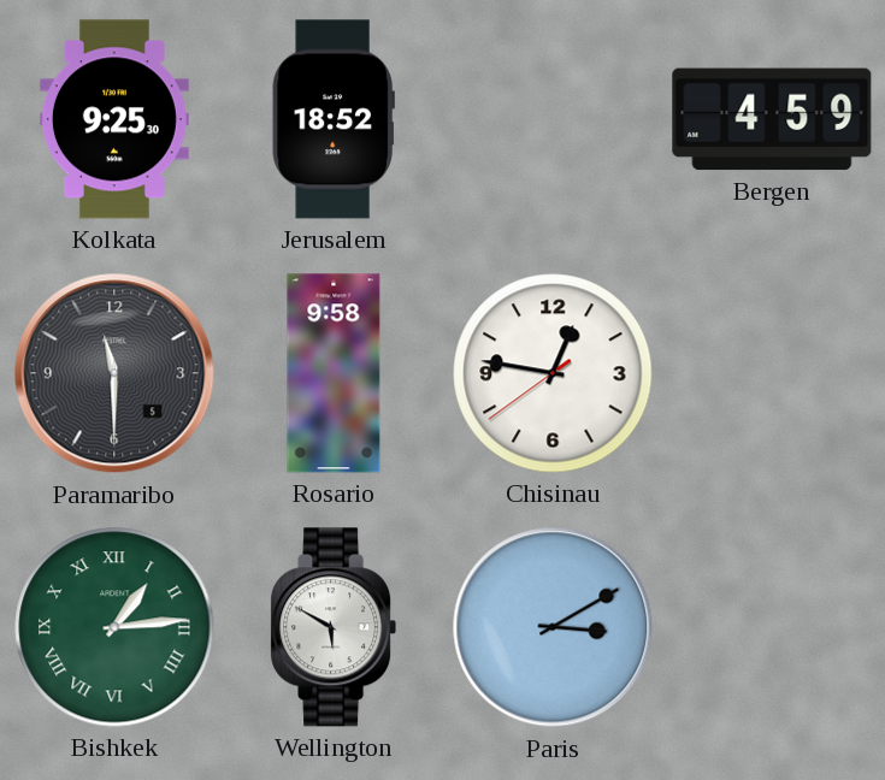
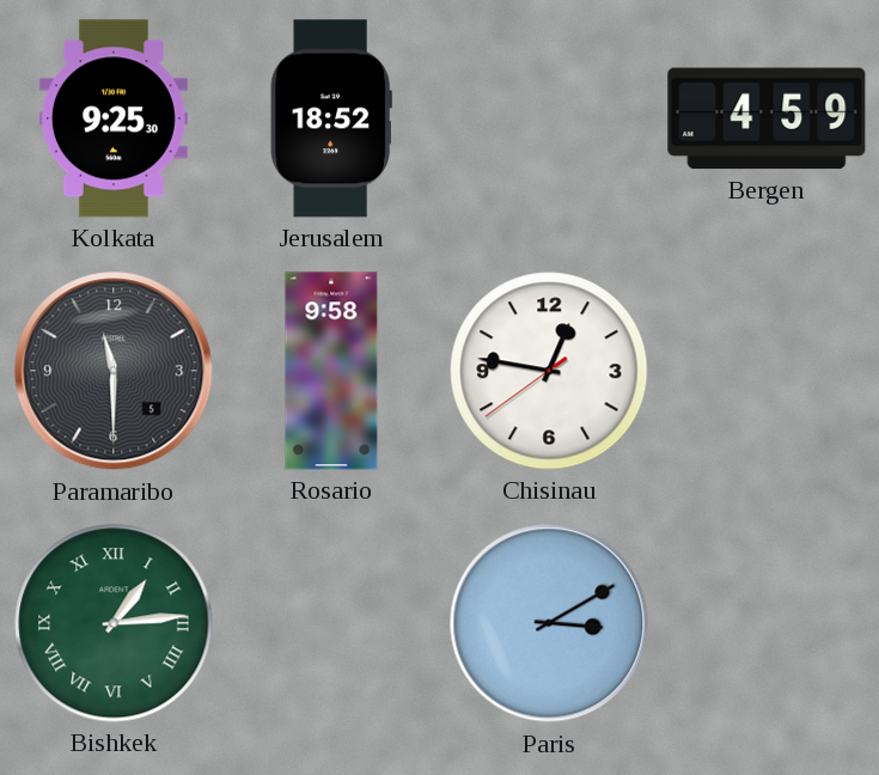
Wellington: 5:50 -> none
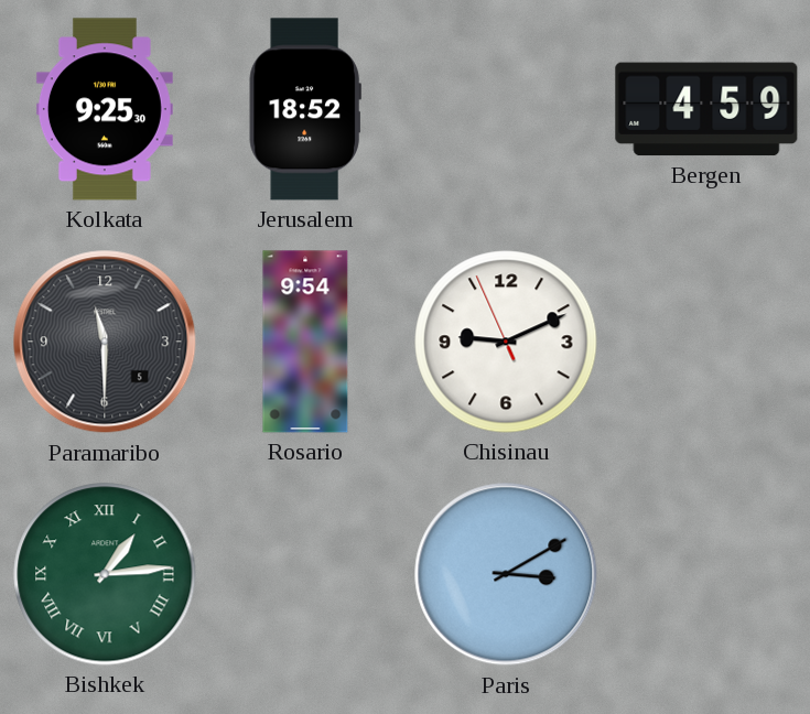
Rosario: 9:58 -> 9:54
Chisinau: 12:46 -> 9:10
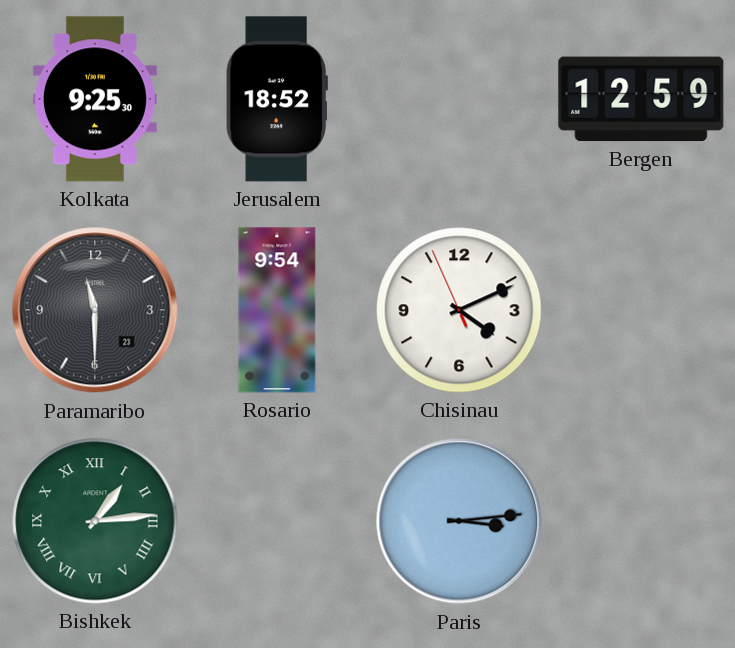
Bergen: 4:59 -> 12:59
Paramaribo date: 5 -> 23
Chisinau: 9:10 -> 4:10
Paris: 3:10 -> 3:14
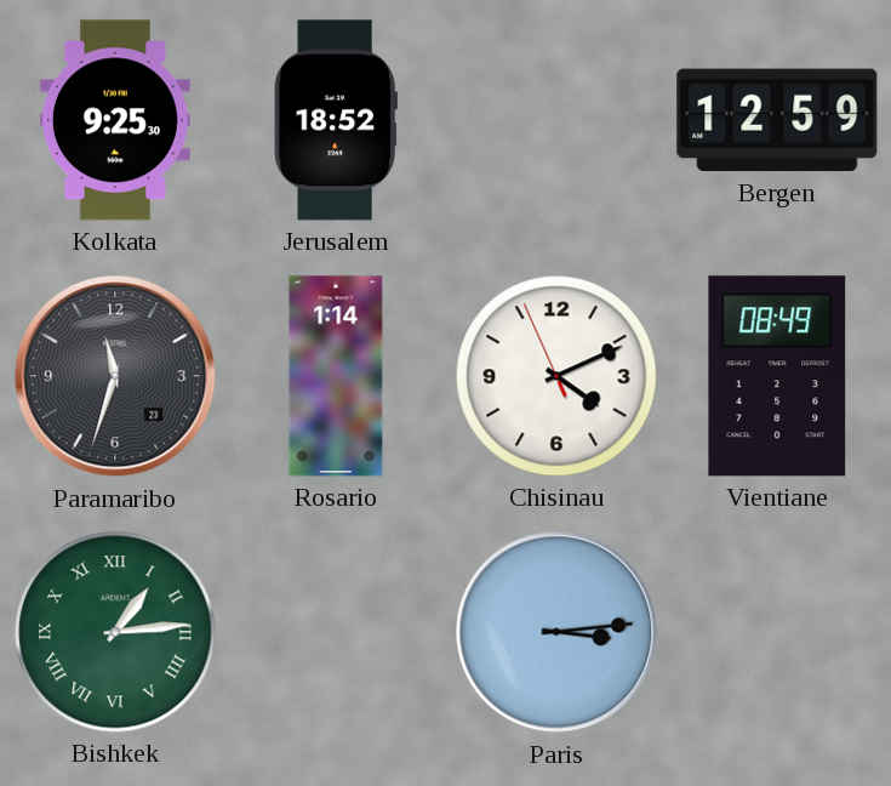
Paramaribo: 11:30 -> 11:33
Rosario: 9:54 -> 1:14
Vientiane: none -> 08:49
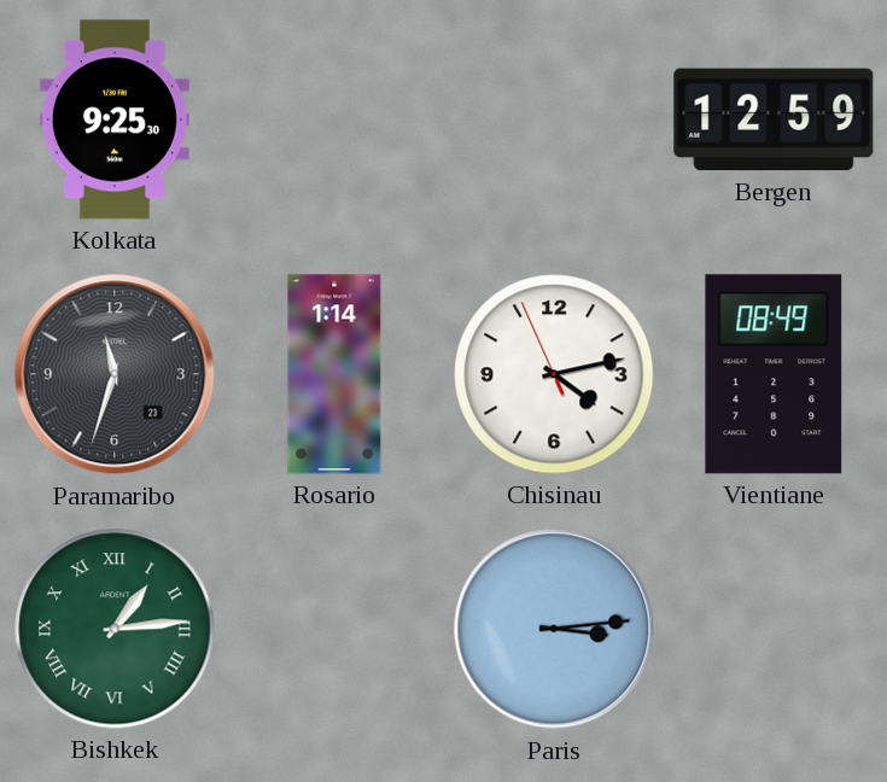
Jerusalem: 18:52 -> none
Chisinau: 4:10 -> 4:12
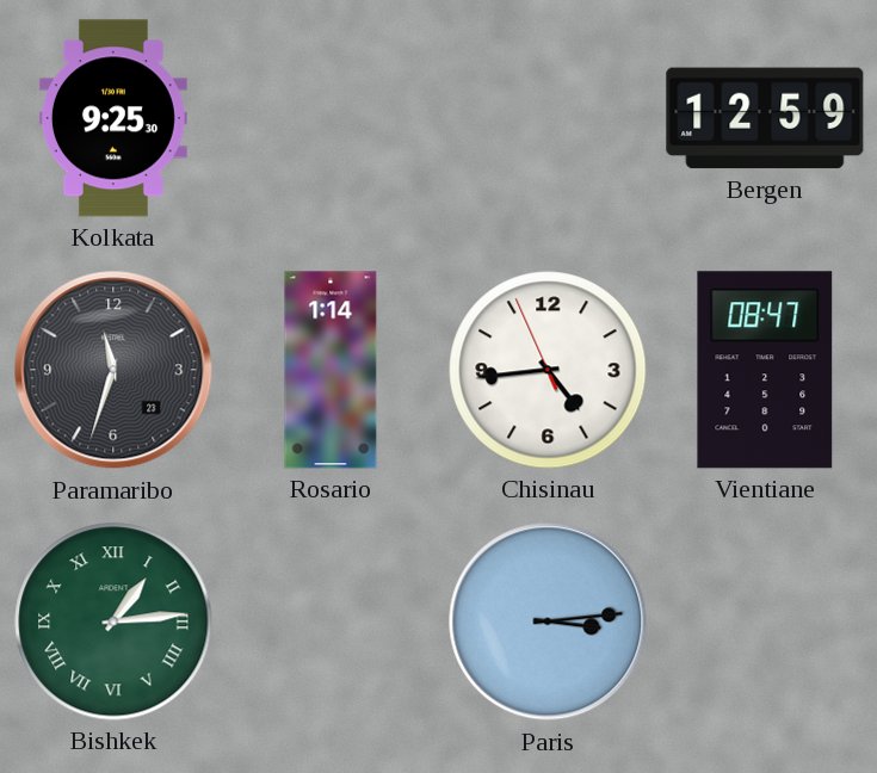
Chisinau: 4:12 -> 4:43
Vientiane: 08:49 -> 08:47
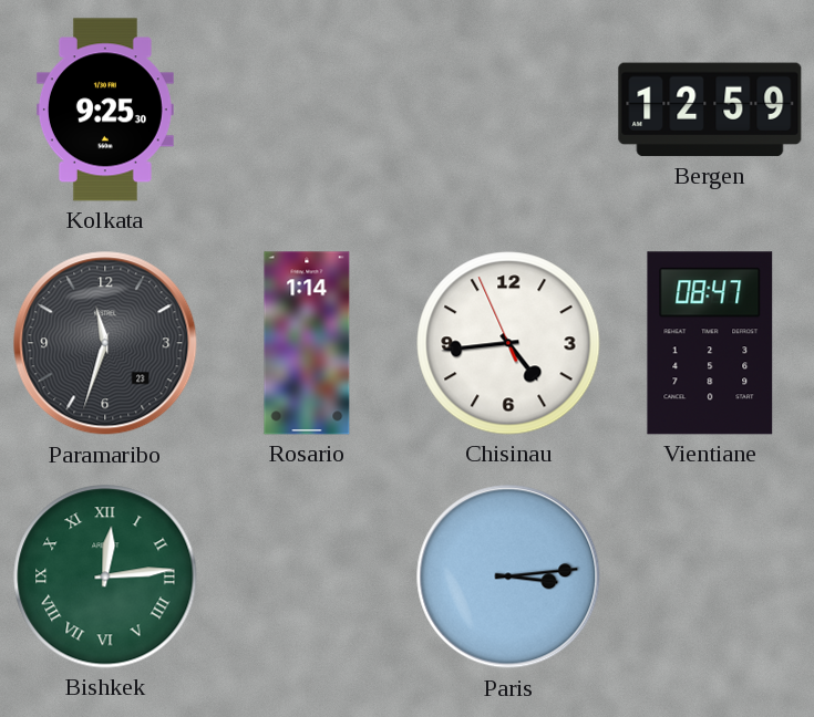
Bishkek: 1:14 -> 12:14
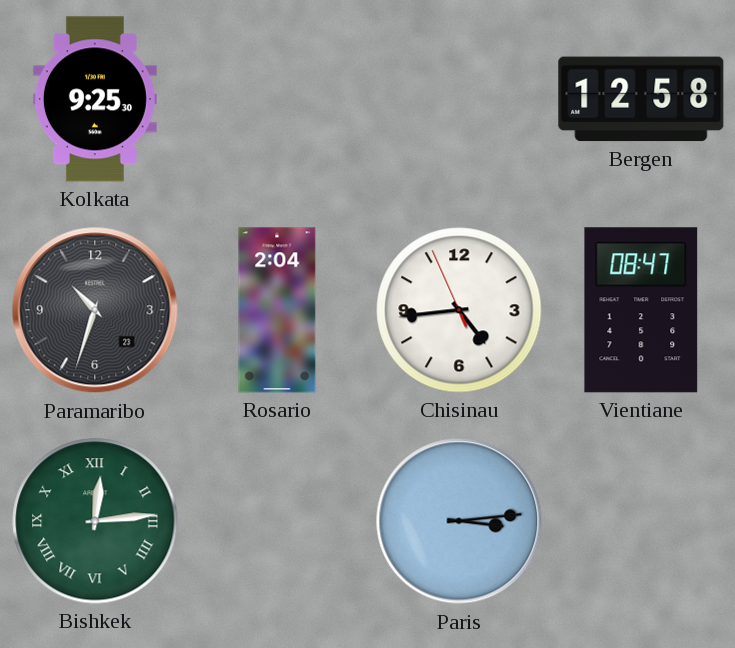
Bergen: 12:59 -> 12:58
Paramaribo: 11:33 -> 10:33
Rosario: 1:14 -> 2:04
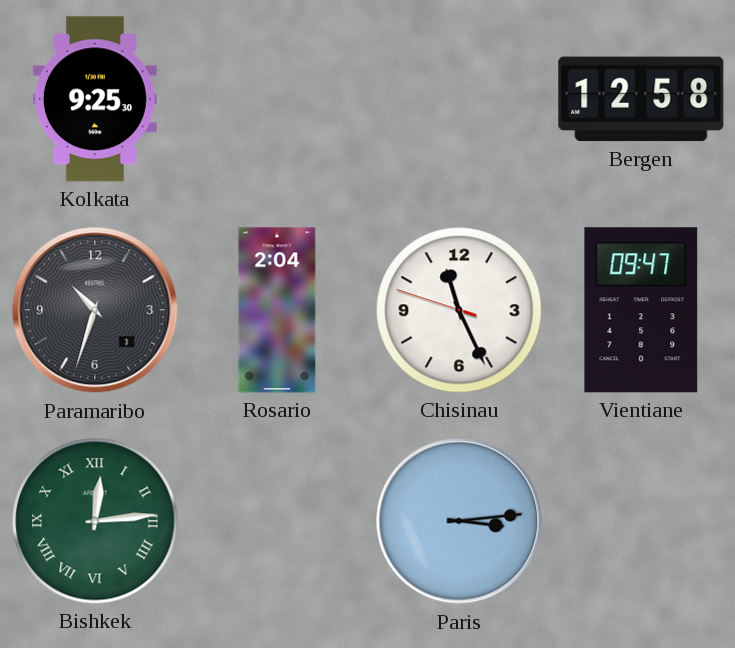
Paramaribo date: 23 -> 3
Chisinau: 4:43 -> 11:25
Vientiane: 08:47 -> 09:47
